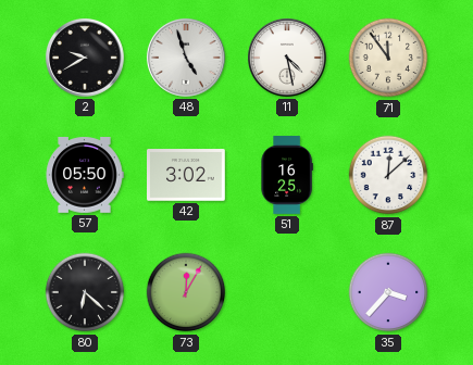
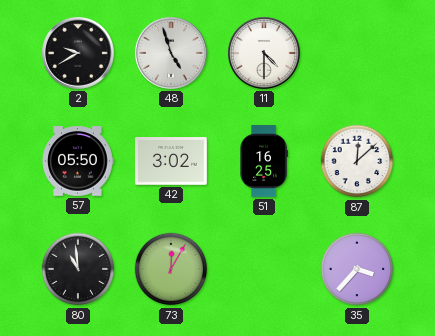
11: 4:28 -> 4:30
71: 11:54 -> none
80: 6:22 -> 10:59
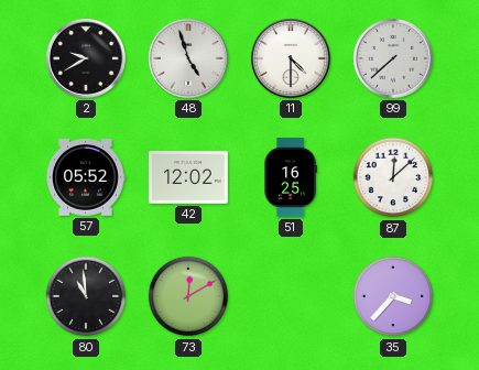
99: none -> 7:38
57: 05:50 -> 05:52
42: 3:02 -> 12:02
73: 12:05 -> 12:10
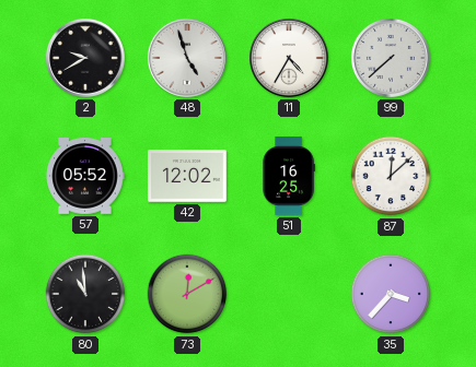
11: 4:30 -> 4:35
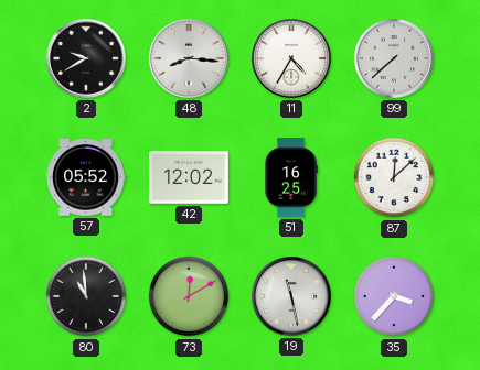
48: 4:57 -> 8:16
19: none -> 11:28
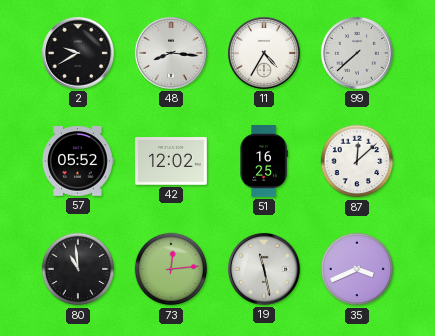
73: 12:10 -> 12:14
35: 3:37 -> 3:41
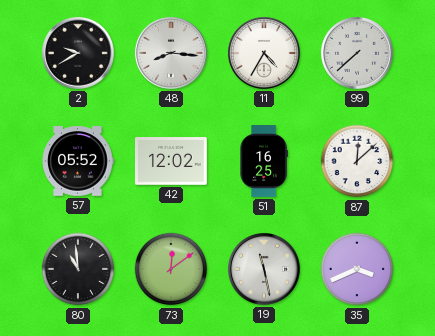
73: 12:14 -> 12:09
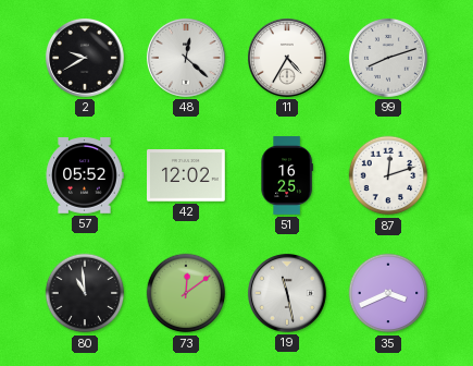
48: 8:16 -> 12:22
99: 7:38 -> 8:12
87: 12:08 -> 12:12
